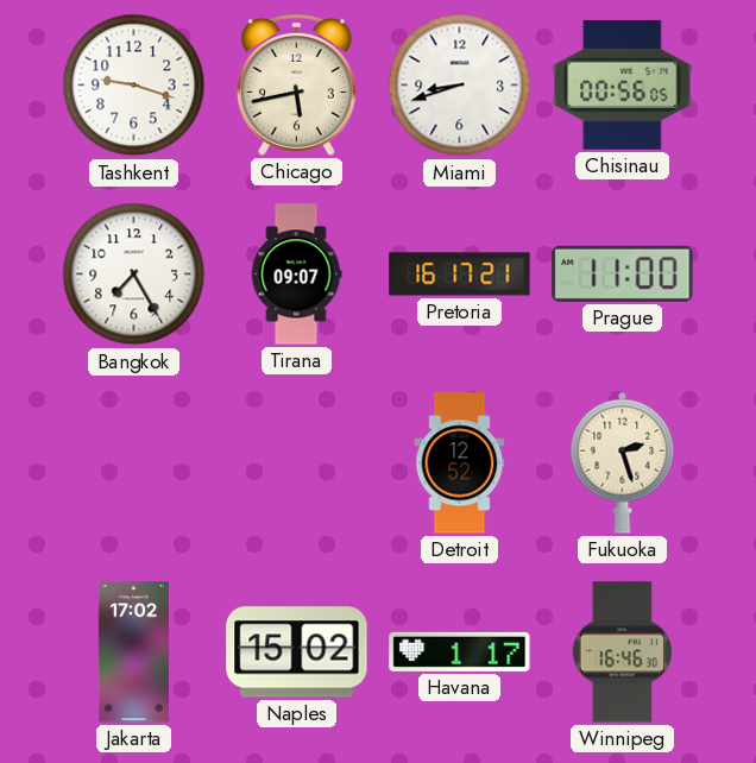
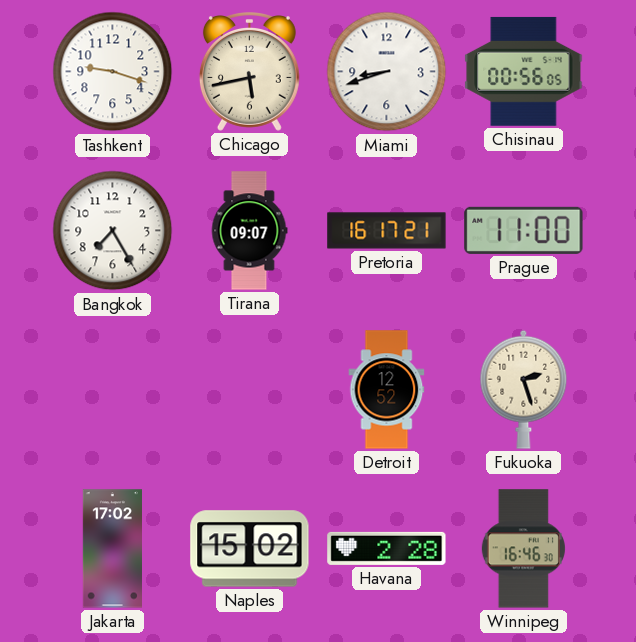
Havana: 1:17 -> 2:28
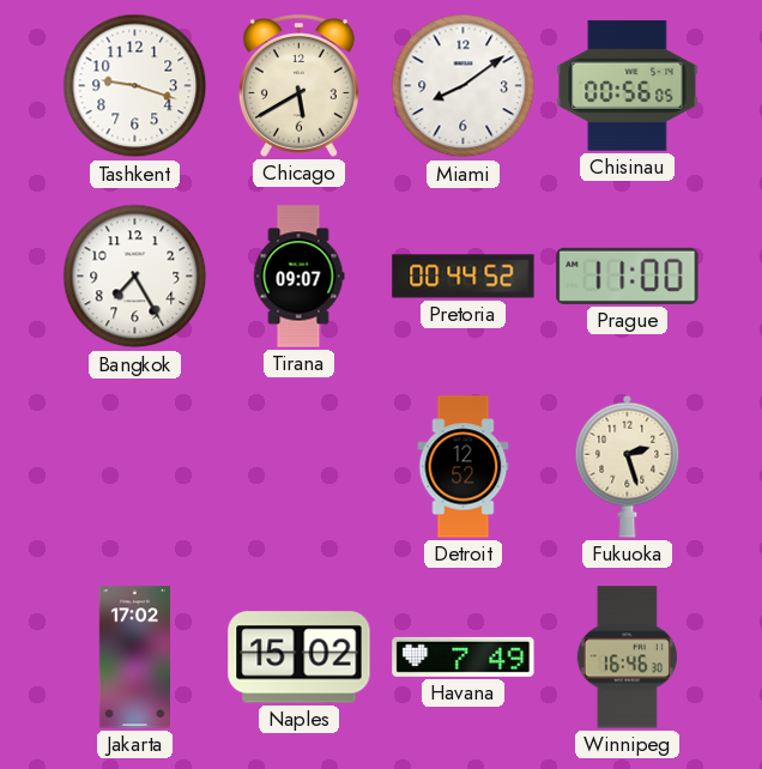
Chicago: 5:43 -> 5:40
Miami: 8:42 -> 8:09
Pretoria: 16:17 -> 00:44
Havana: 2:28 -> 7:49
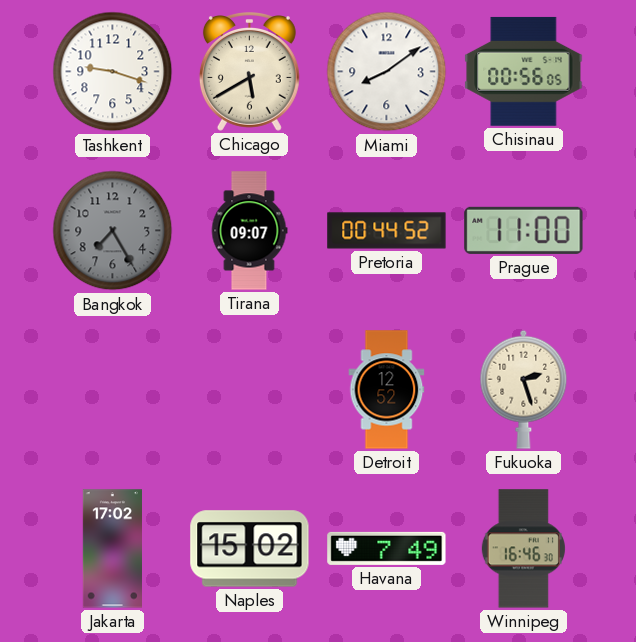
Bangkok dial: white -> grey
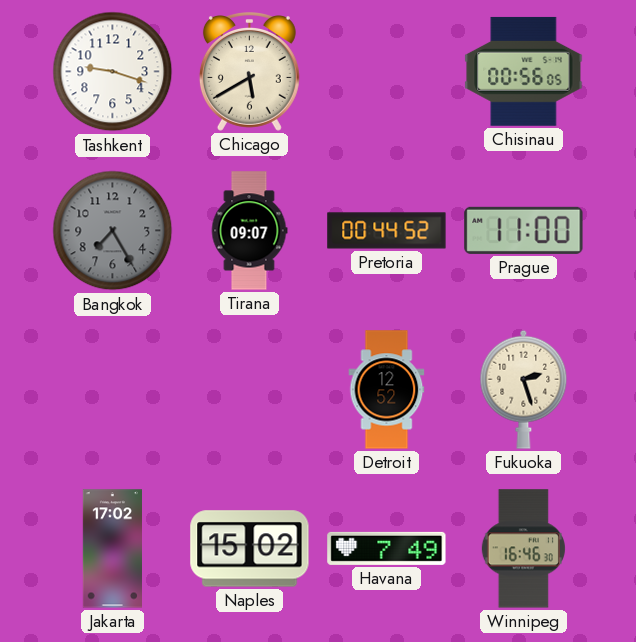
Miami: 8:09 -> none
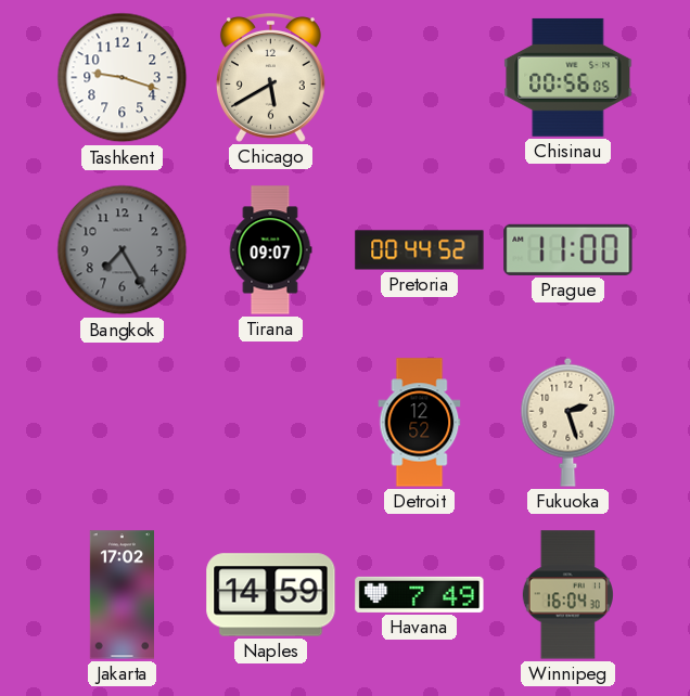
Naples: 15:02 -> 14:59
Winnipeg: 16:46 -> 16:04
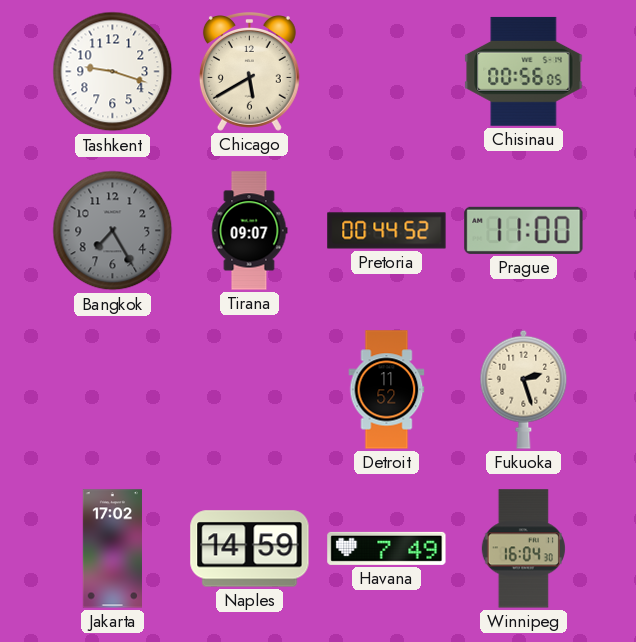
Detroit: 12:52 -> 11:52
